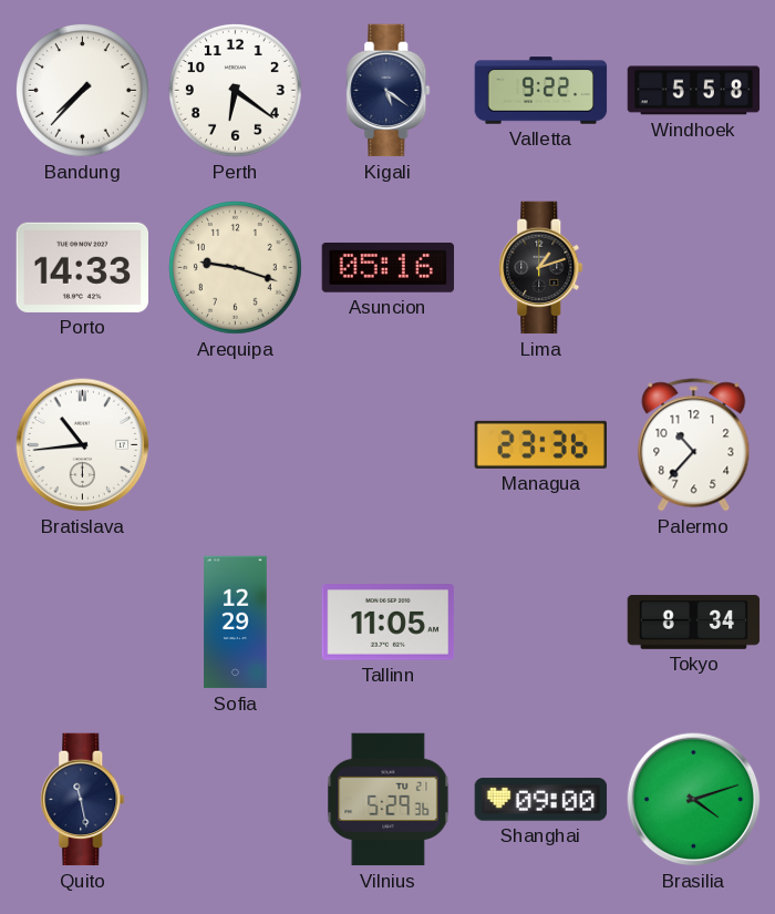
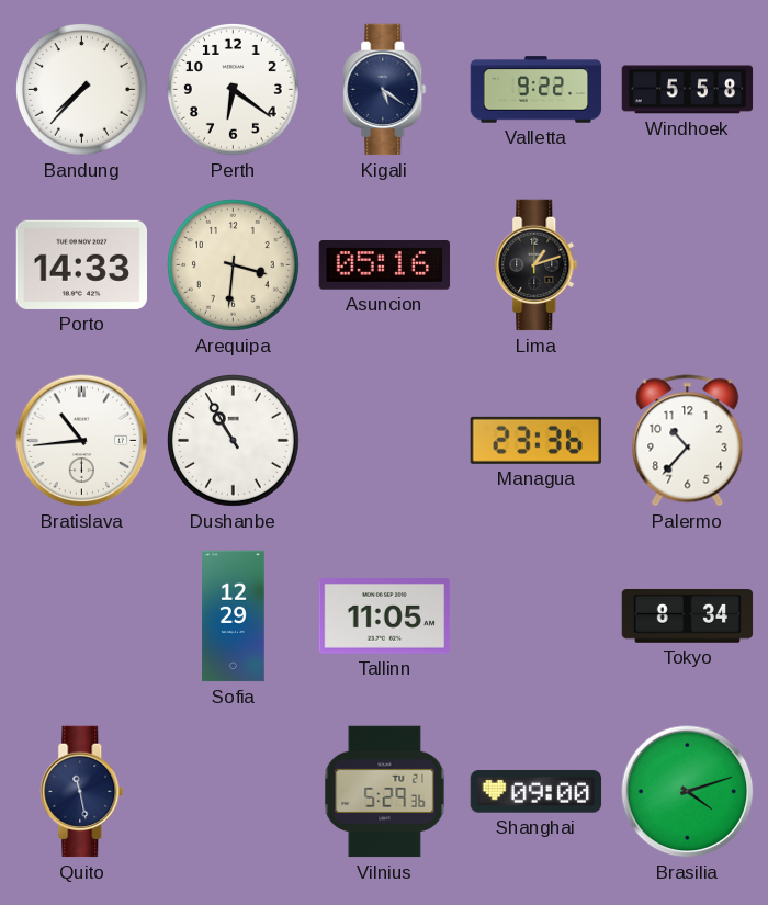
Arequipa: 9:18 -> 3:31
Dushanbe: none -> 10:55
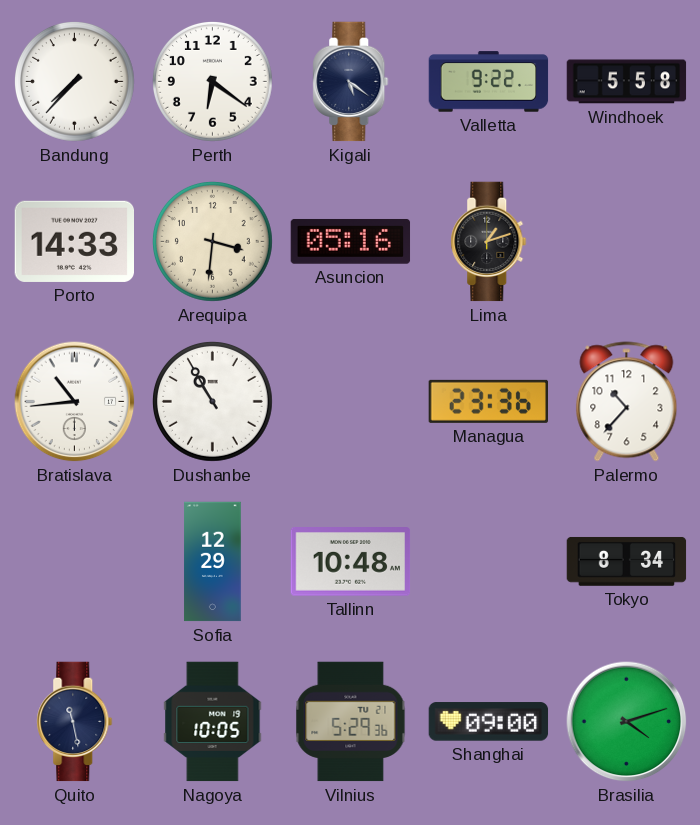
Tallinn: 11:05 -> 10:48
Nagoya: none -> 10:05
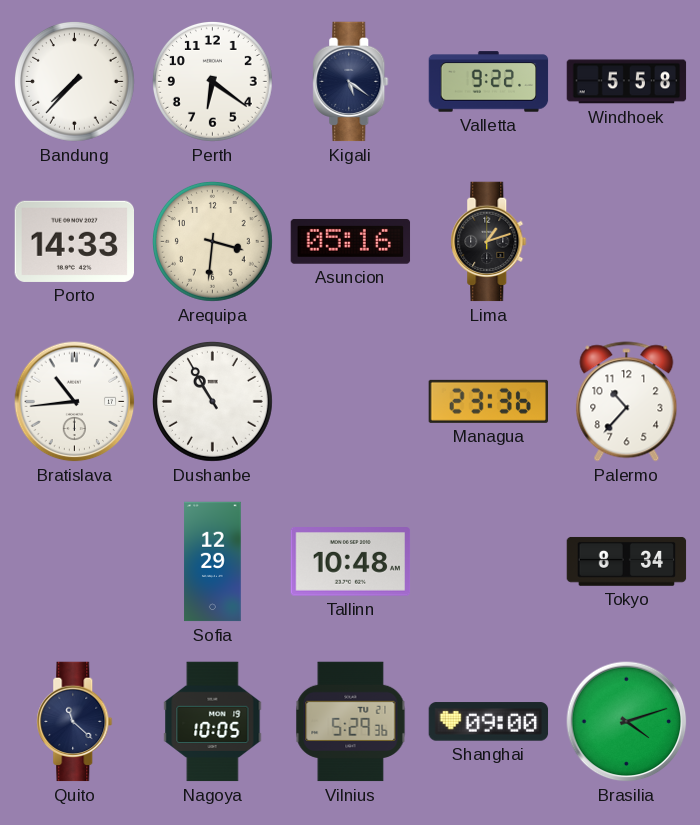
Quito: 11:28 -> 11:22
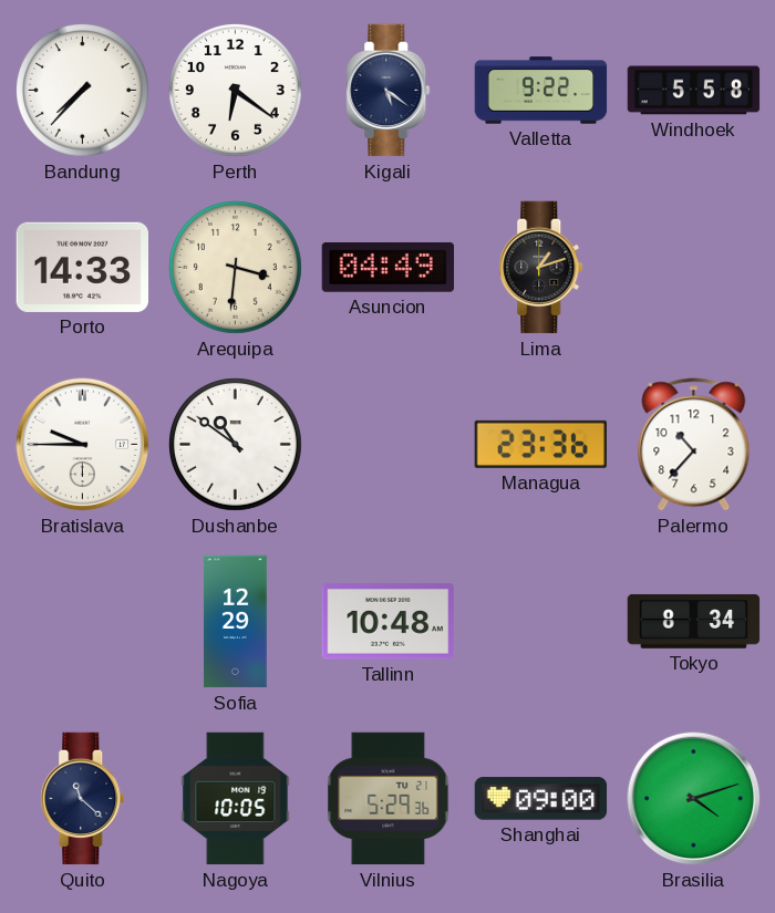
Asuncion: 05:16 -> 04:49
Bratislava: 10:44 -> 9:45
Dushanbe: 10:55 -> 10:51
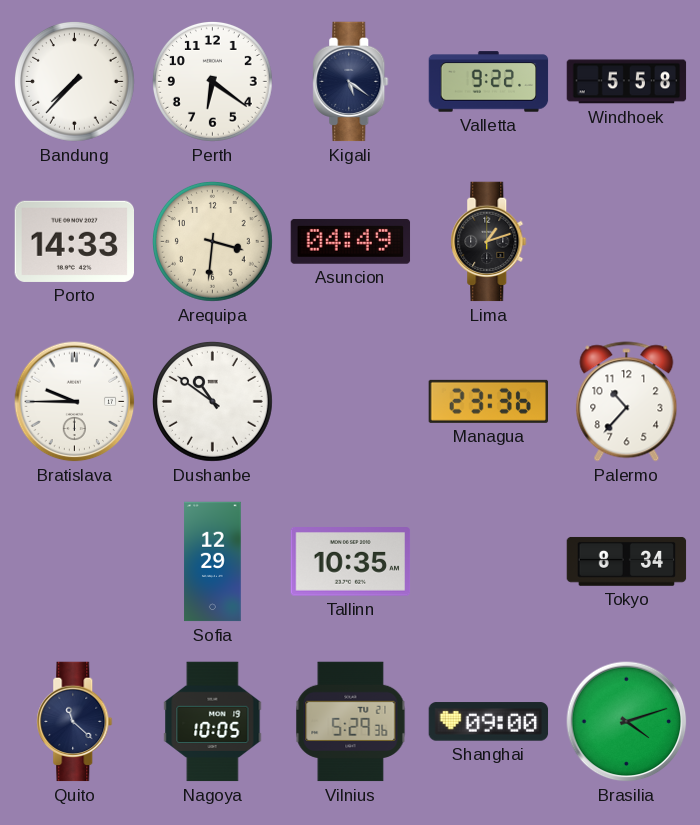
Tallinn: 10:48 -> 10:35
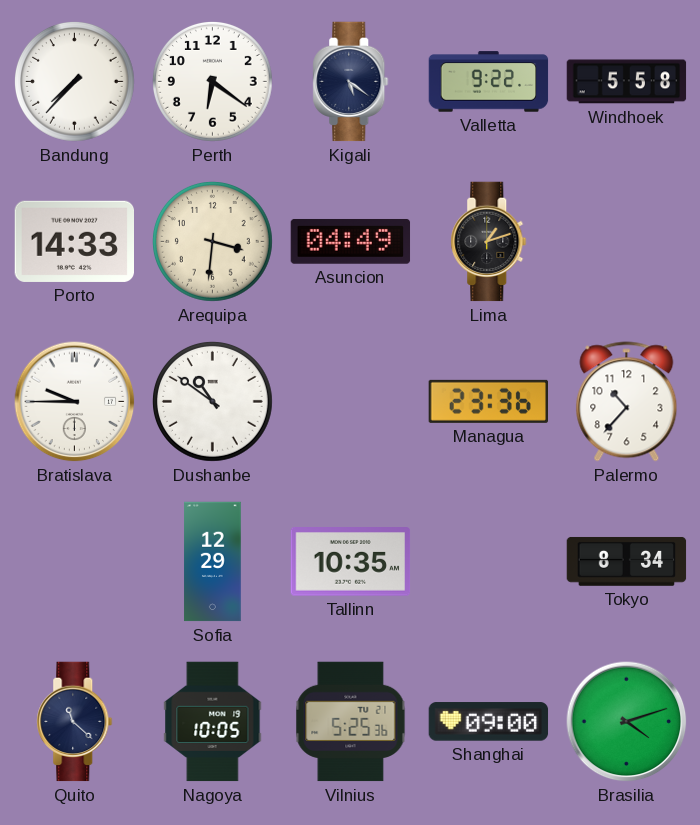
Vilnius: 5:29 -> 5:25
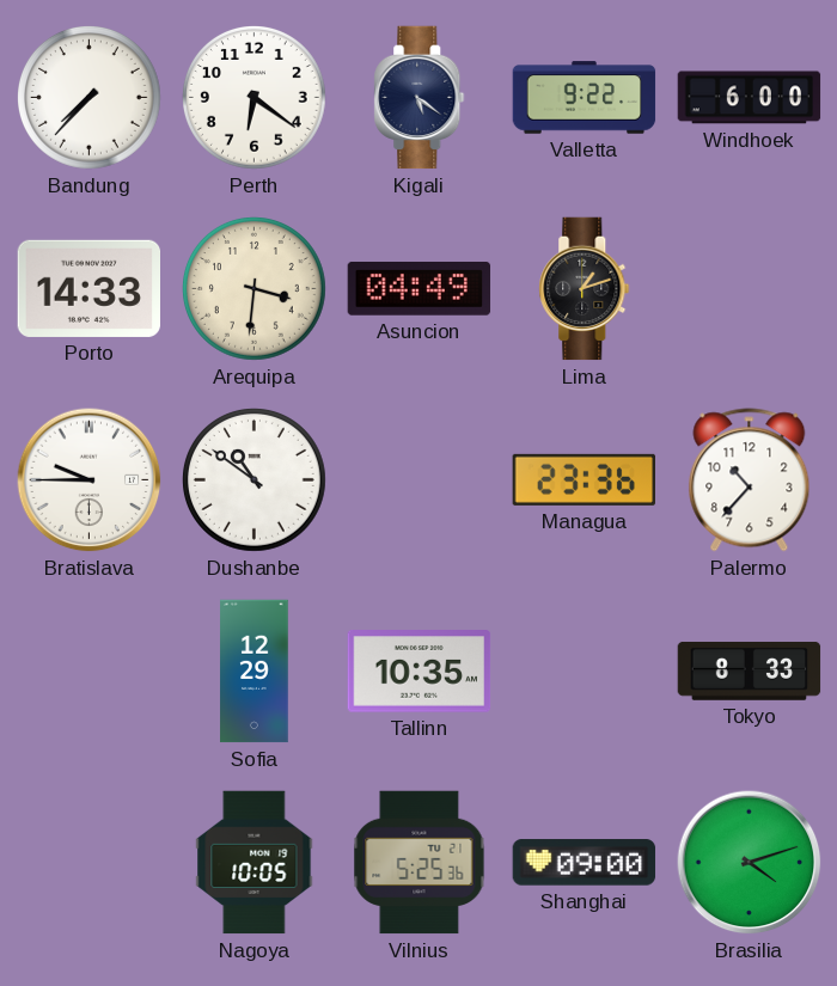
Windhoek: 5:58 -> 6:00
Tokyo: 8:34 -> 8:33
Quito: 11:22 -> none
